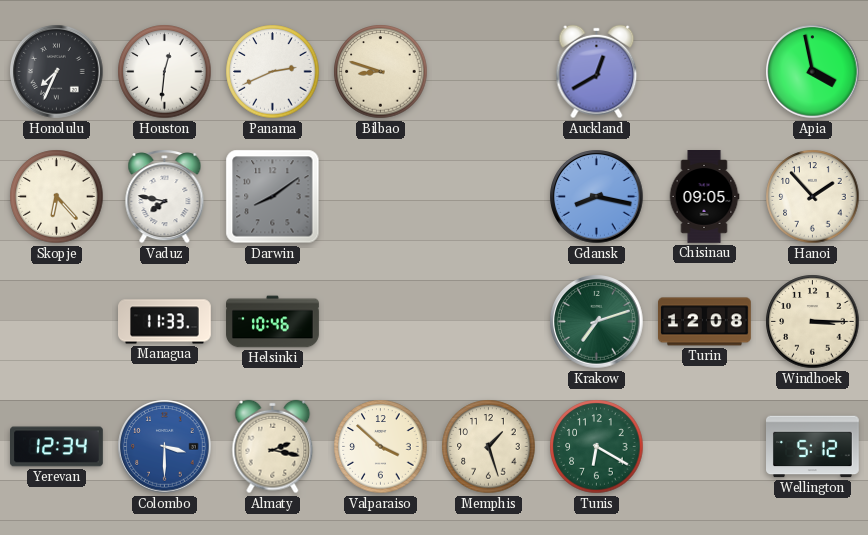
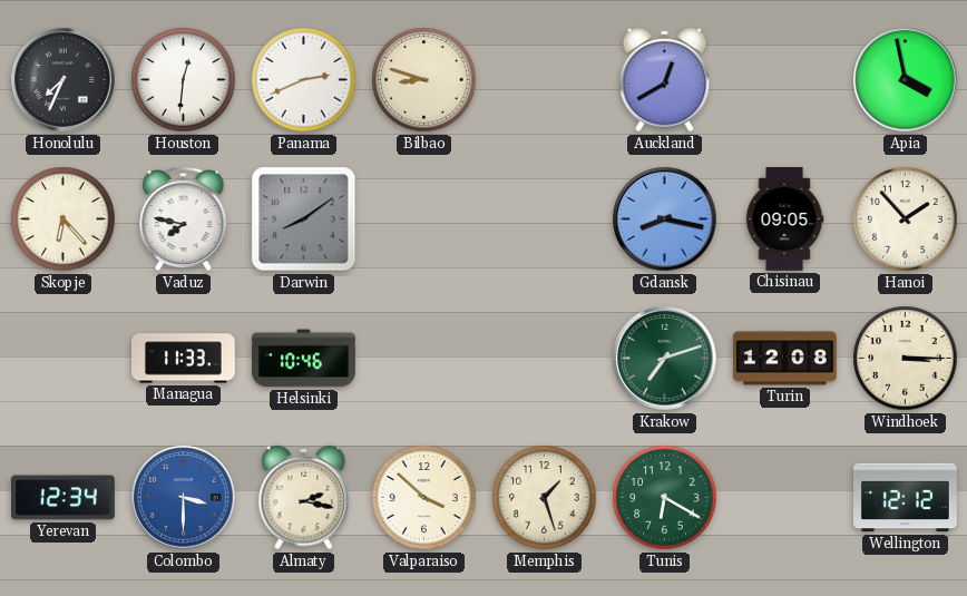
Wellington: 5:12 -> 12:12
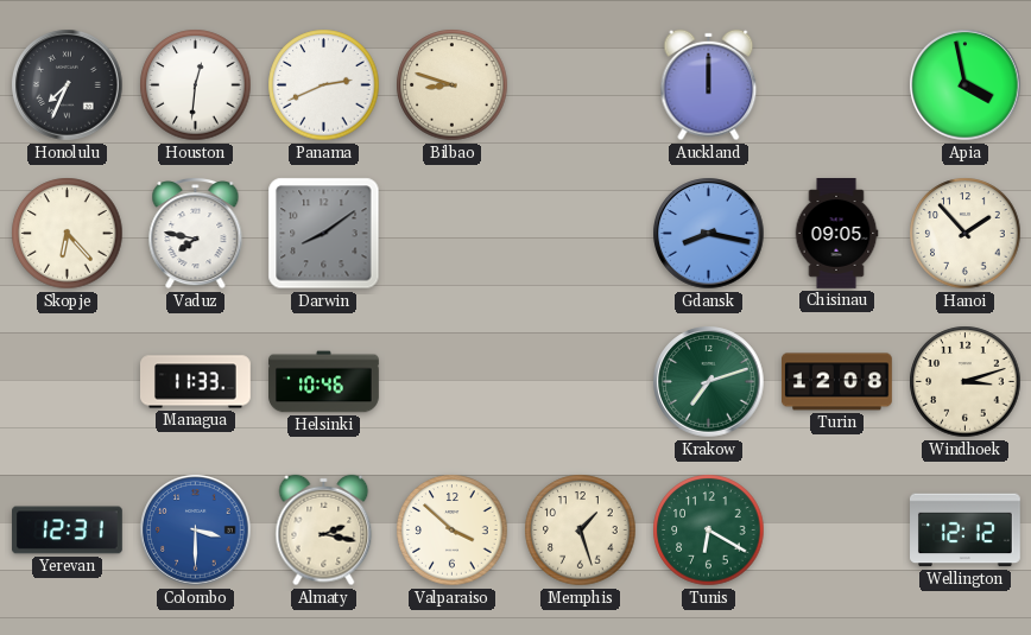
Auckland: 12:40 -> 12:00
Windhoek: 3:15 -> 3:12
Yerevan: 12:34 -> 12:31
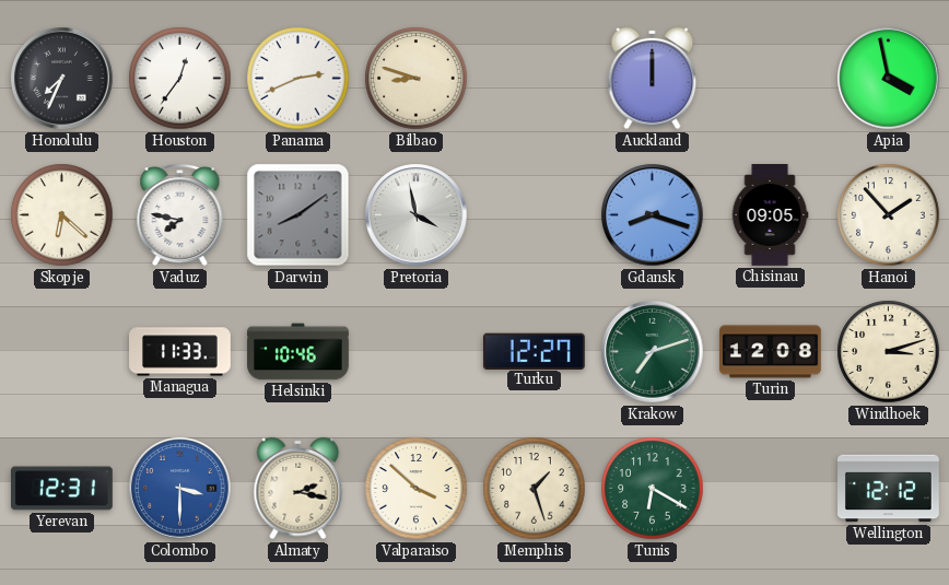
Houston: 12:31 -> 12:36
Skopje: 6:23 -> 6:22
Pretoria: none -> 3:58
Gdansk: 8:17 -> 8:18
Turku: none -> 12:27
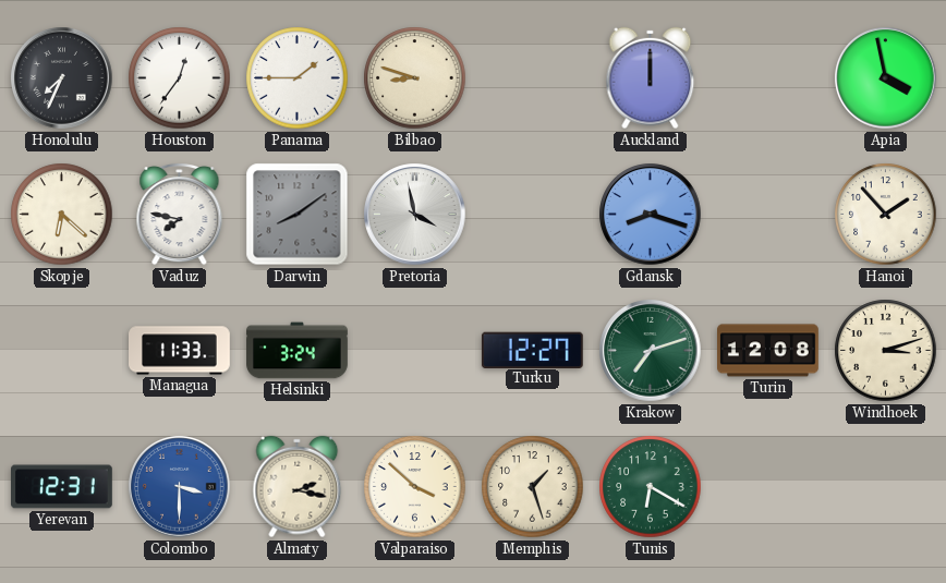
Panama: 2:41 -> 1:45
Chisinau: 09:05 -> none
Helsinki: 10:46 -> 3:24
Wellington: 12:12 -> none
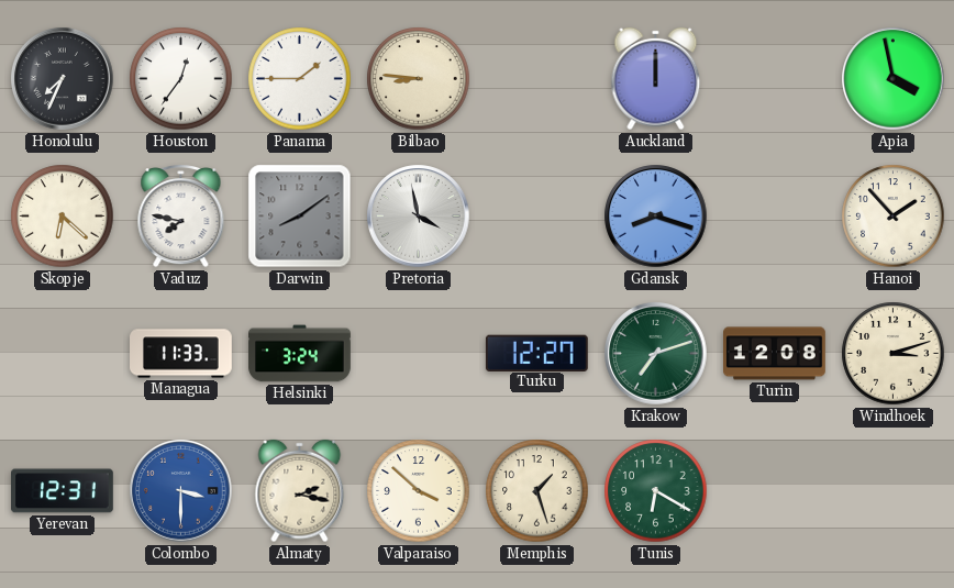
Bilbao: 8:48 -> 8:46
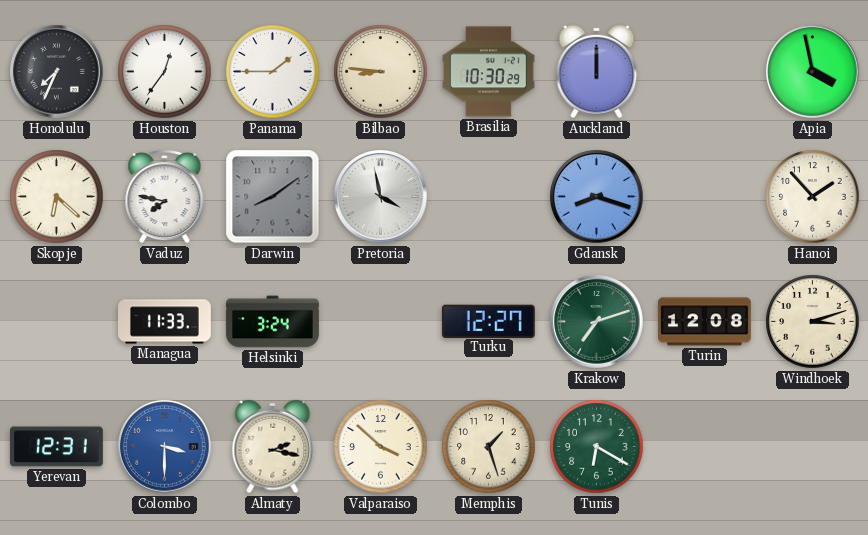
Brasilia: none -> 10:30
